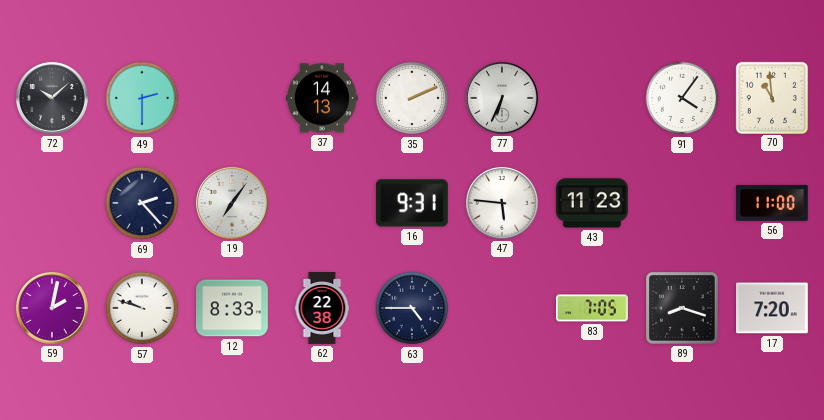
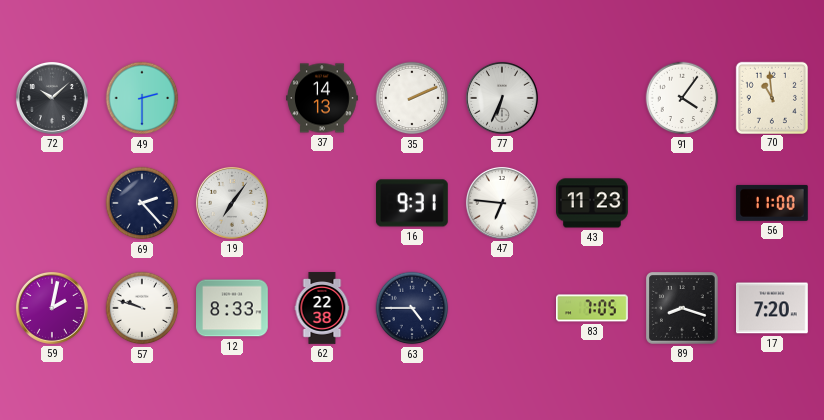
47: 5:46 -> 6:46
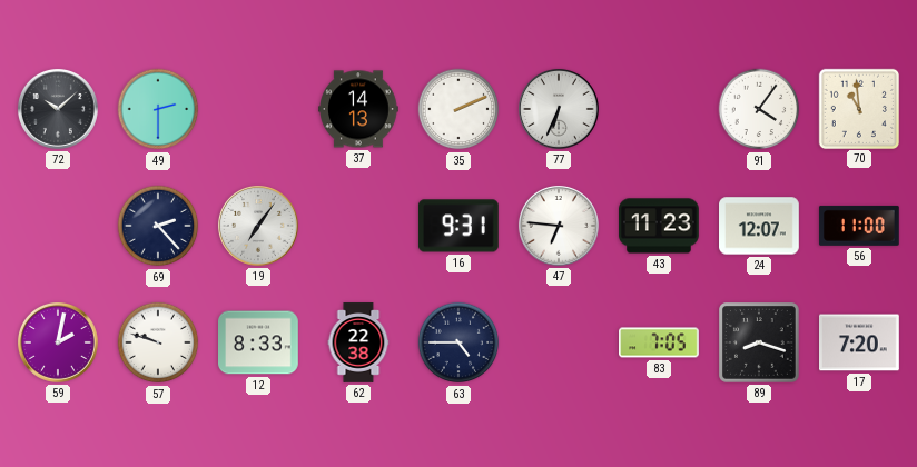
24: none -> 12:07
